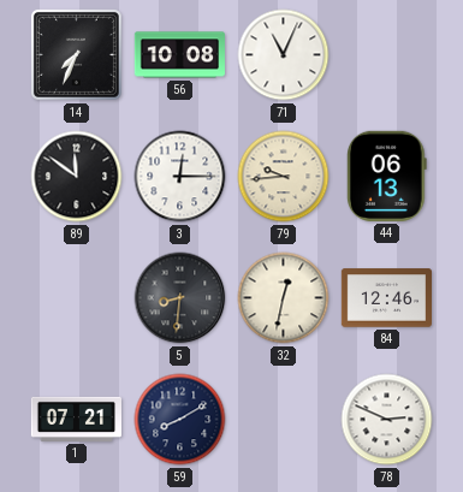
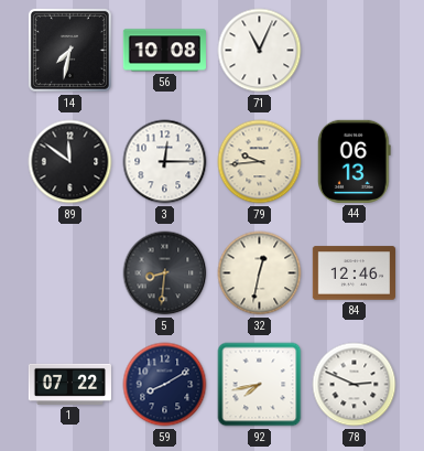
14: 7:34 -> 7:32
1: 07:21 -> 07:22
92: none -> 7:43
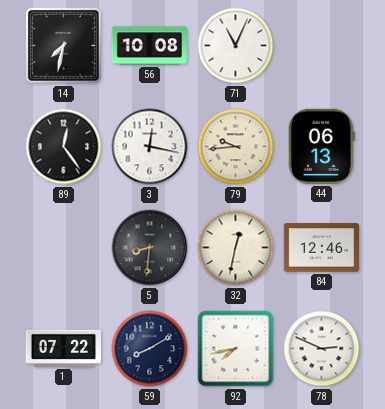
89: 11:51 -> 12:24
3: 12:15 -> 12:17
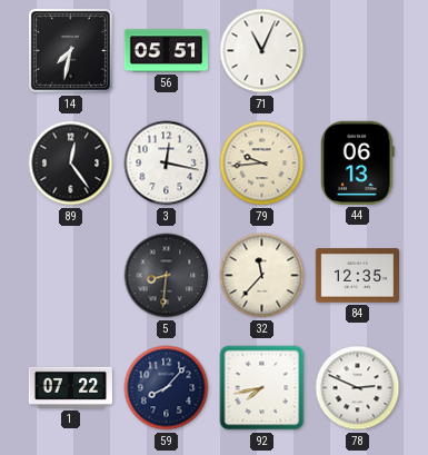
56: 10:08 -> 05:51
32: 12:32 -> 11:37
84: 12:46 -> 12:35
59: 8:10 -> 8:07
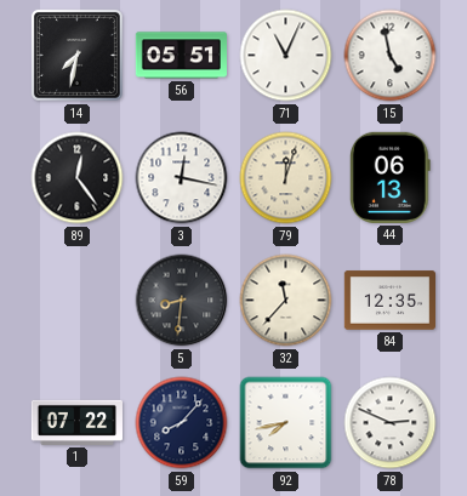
15: none -> 4:58
79: 9:44 -> 12:03
